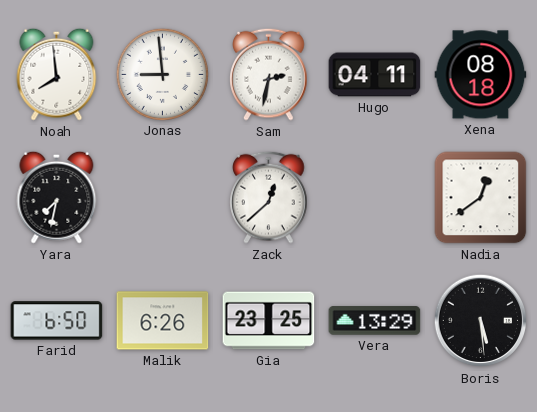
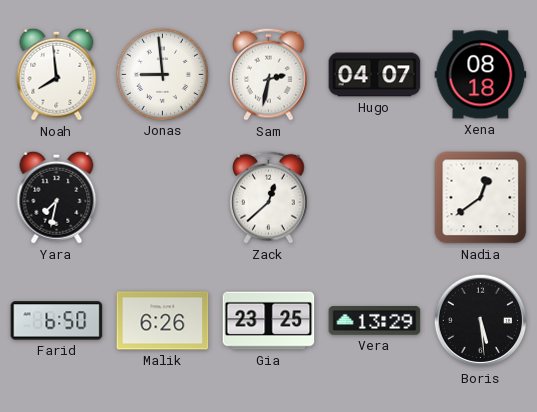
Hugo: 04:11 -> 04:07
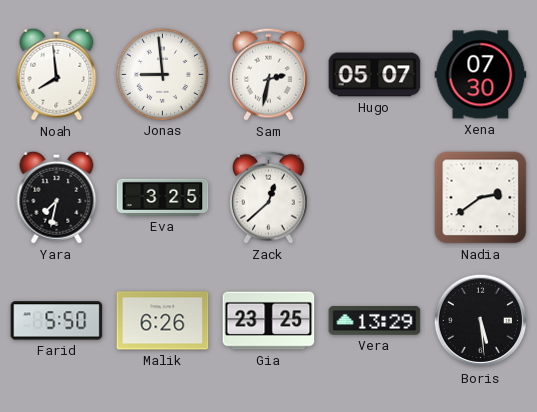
Hugo: 04:07 -> 05:07
Xena: 08:18 -> 07:30
Eva: none -> 3:25
Nadia: 12:39 -> 2:39
Farid: 6:50 -> 5:50
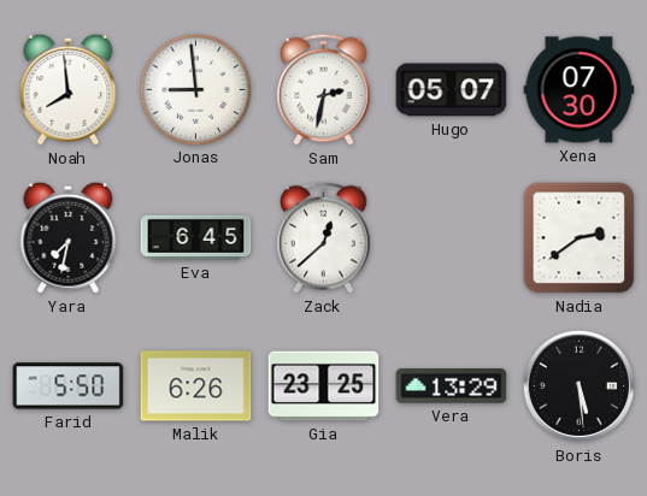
Eva: 3:25 -> 6:45
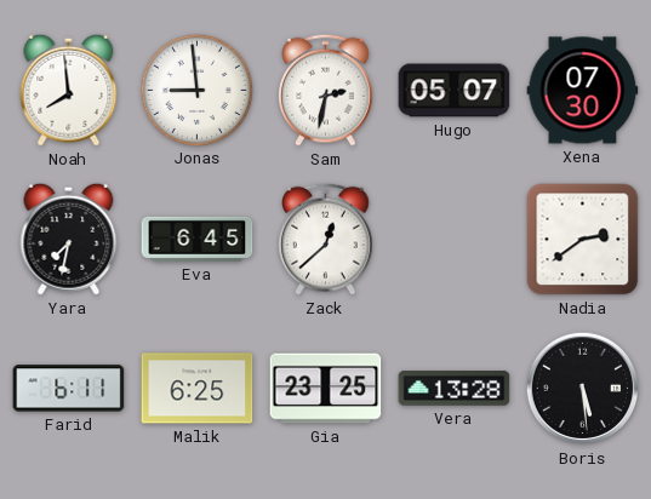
Farid: 5:50 -> 6:11
Malik: 6:26 -> 6:25
Vera: 13:29 -> 13:28
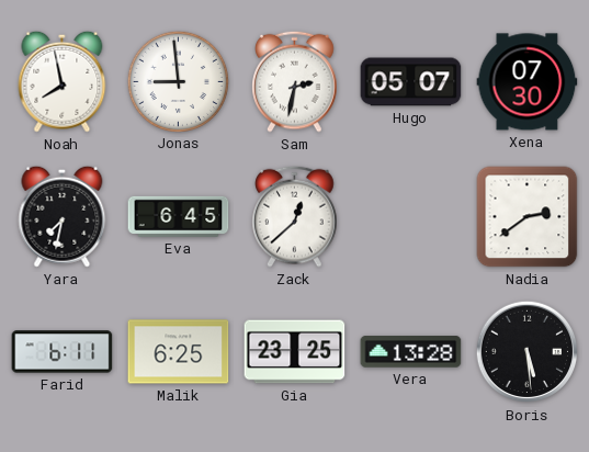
Noah: 7:59 -> 7:58
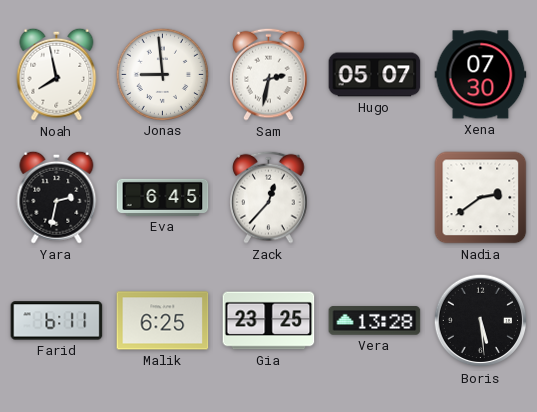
Yara: 7:32 -> 2:32
Zack: 12:38 -> 12:37
